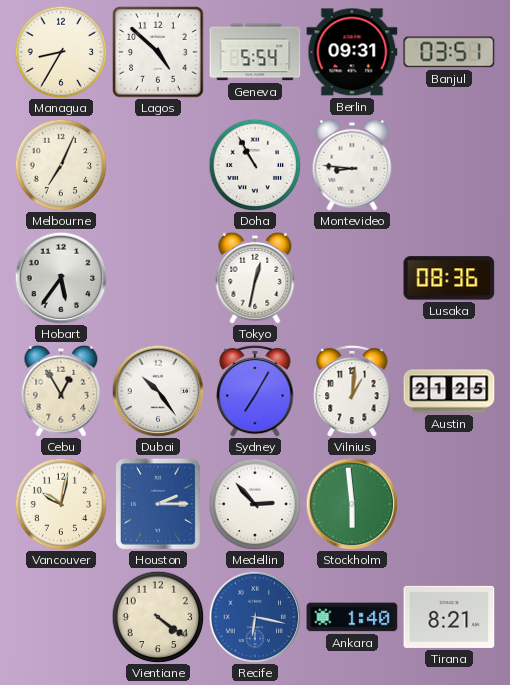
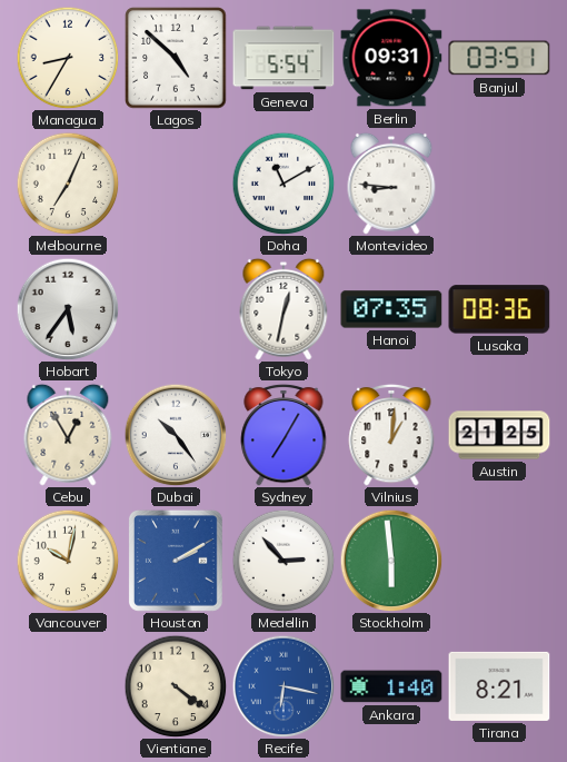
Doha: 10:55 -> 11:10
Hanoi: none -> 07:35
Houston: 2:15 -> 2:10
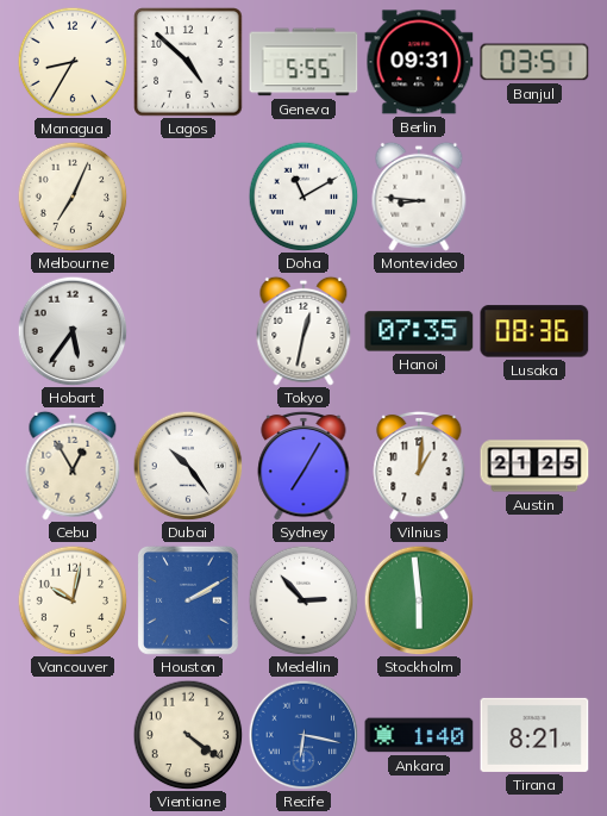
Geneva: 5:54 -> 5:55
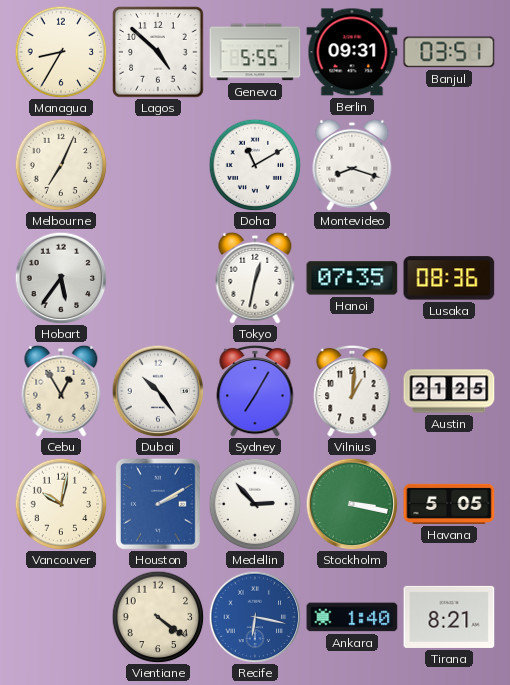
Montevideo: 8:46 -> 8:18
Stockholm: 5:59 -> 3:17
Havana: none -> 5:05
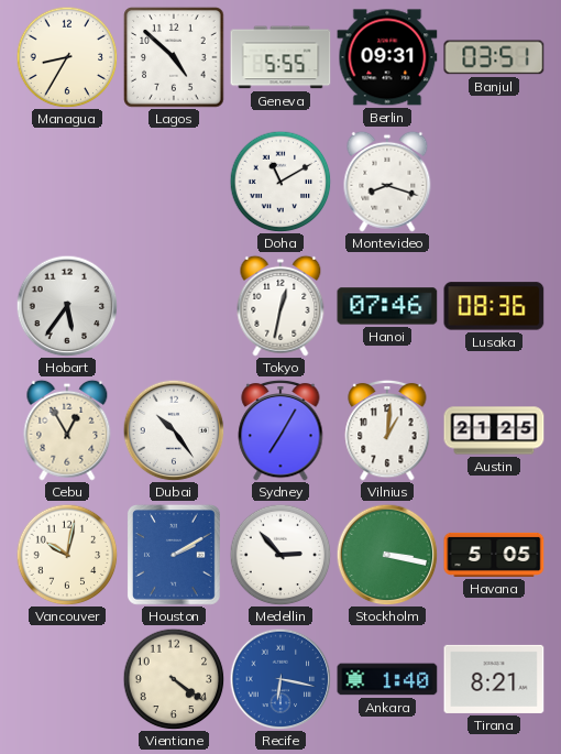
Melbourne: 7:04 -> none
Hanoi: 07:35 -> 07:46
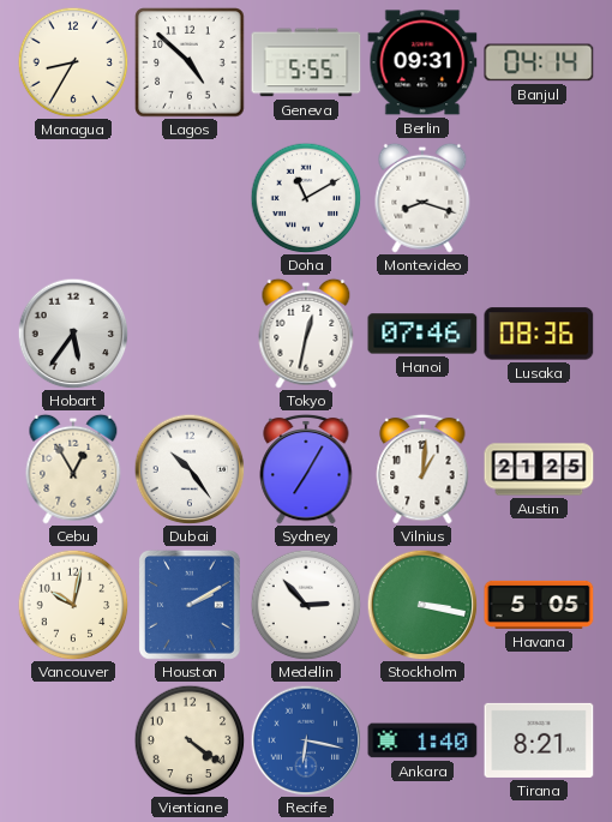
Banjul: 03:51 -> 04:14
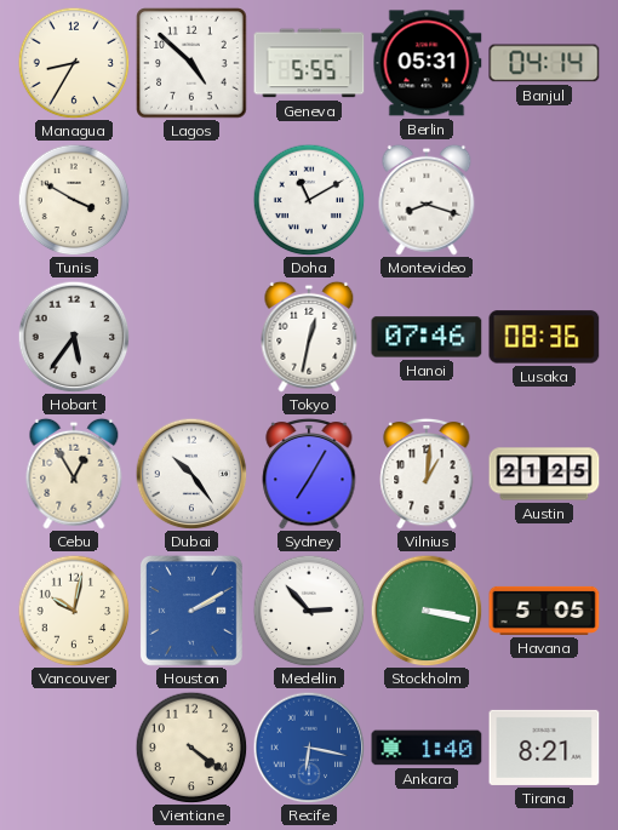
Berlin: 09:31 -> 05:31
Tunis: none -> 3:50
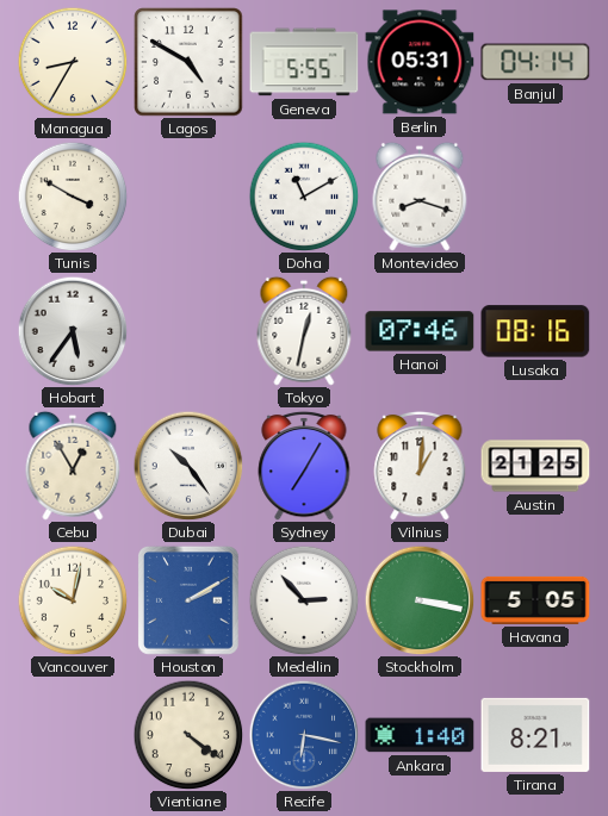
Lagos: 4:52 -> 4:50
Lusaka: 08:36 -> 08:16
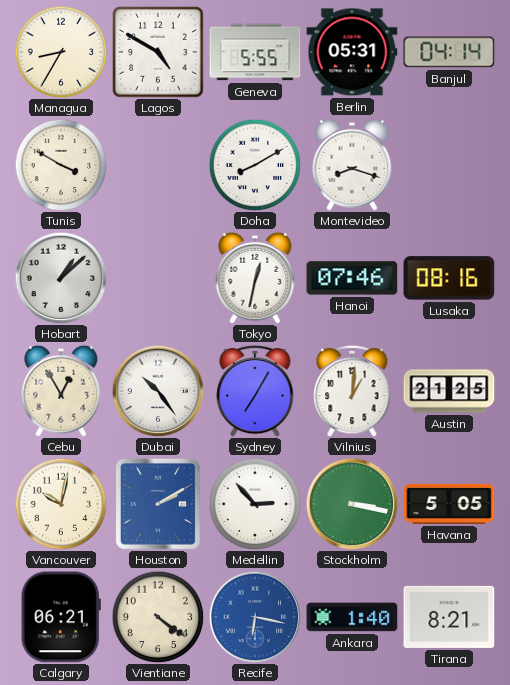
Doha: 11:10 -> 8:10
Hobart: 5:36 -> 1:08
Calgary: none -> 06:21
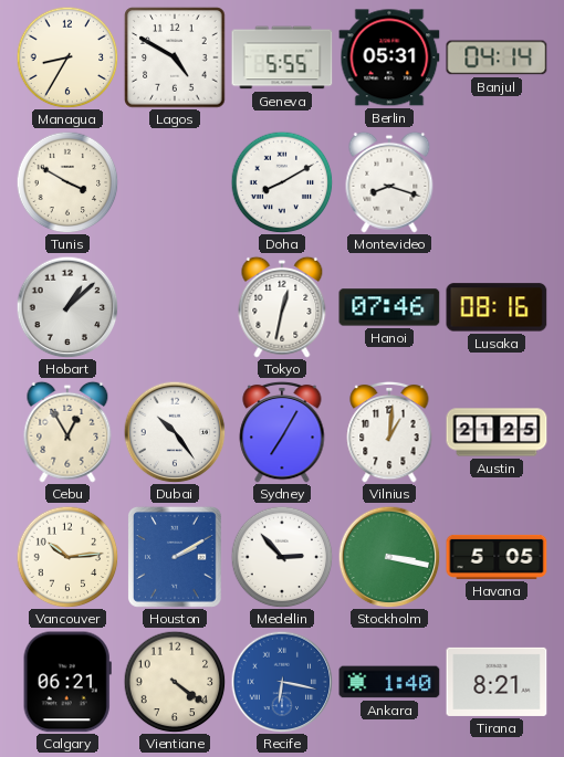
Vancouver: 10:02 -> 10:14
